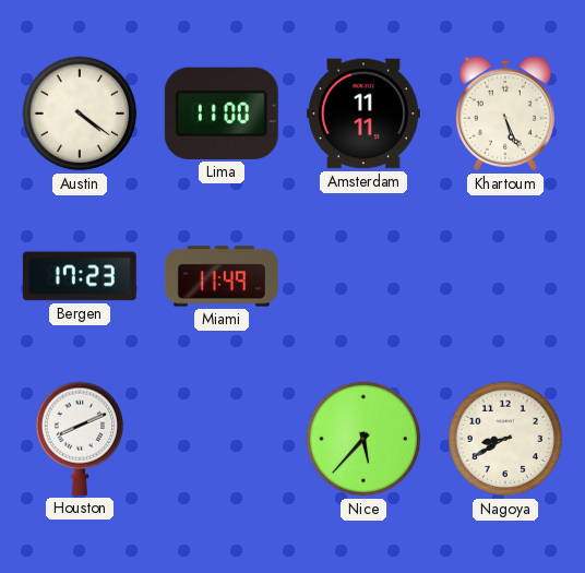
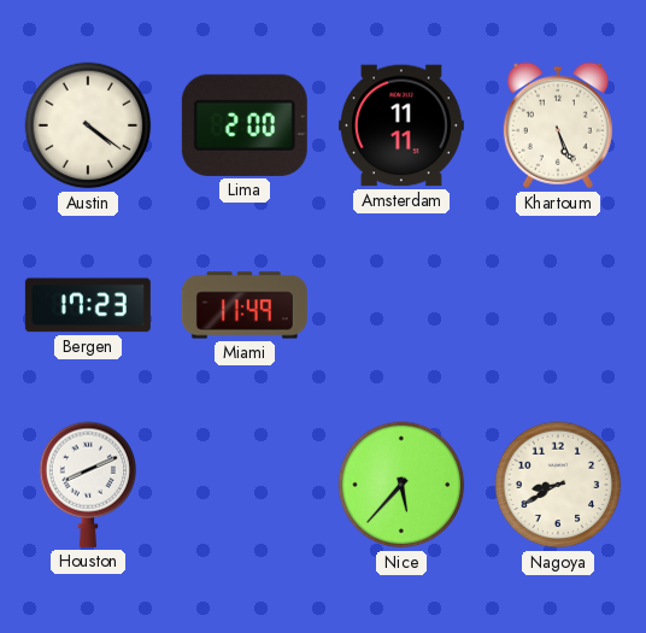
Lima: 11:00 -> 2:00
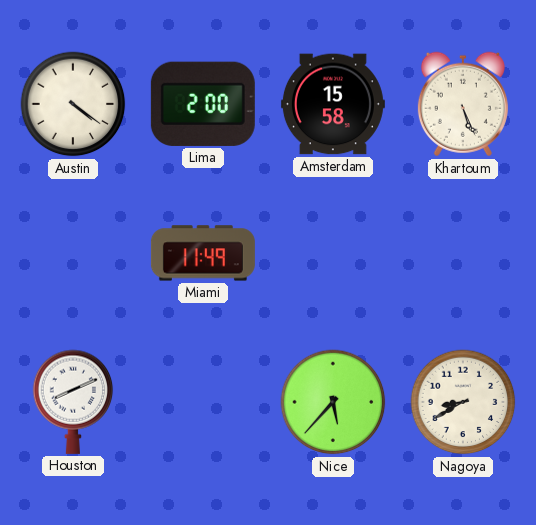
Amsterdam: 11:11 -> 15:58
Bergen: 17:23 -> none
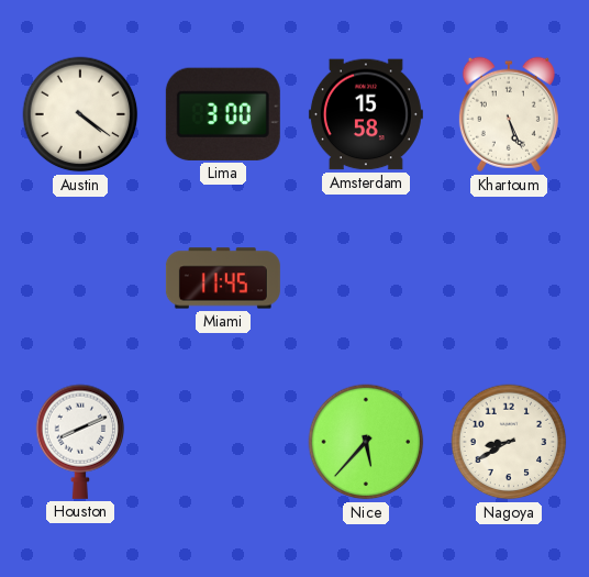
Lima: 2:00 -> 3:00
Miami: 11:49 -> 11:45
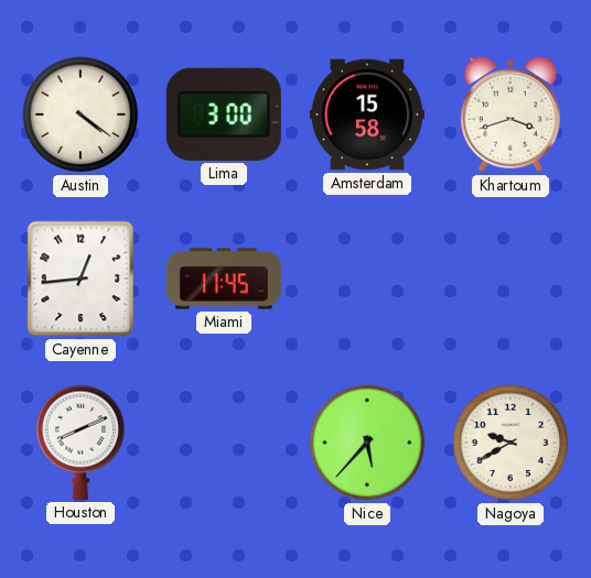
Khartoum: 5:26 -> 3:42
Cayenne: none -> 12:44
Nagoya: 8:40 -> 9:40
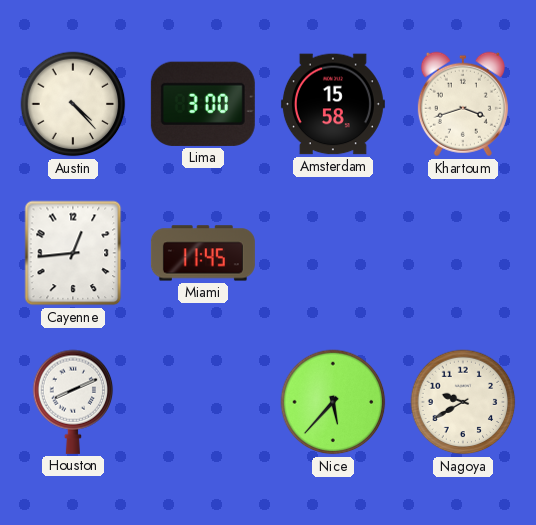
Austin: 4:21 -> 4:23
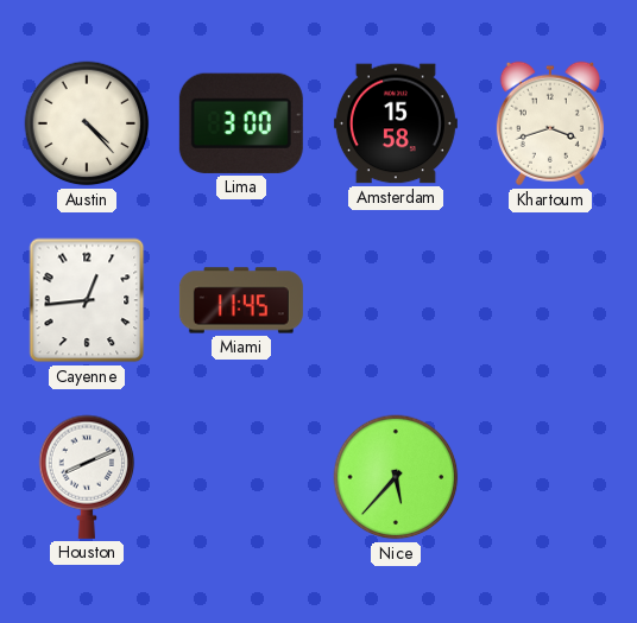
Nagoya: 9:40 -> none
